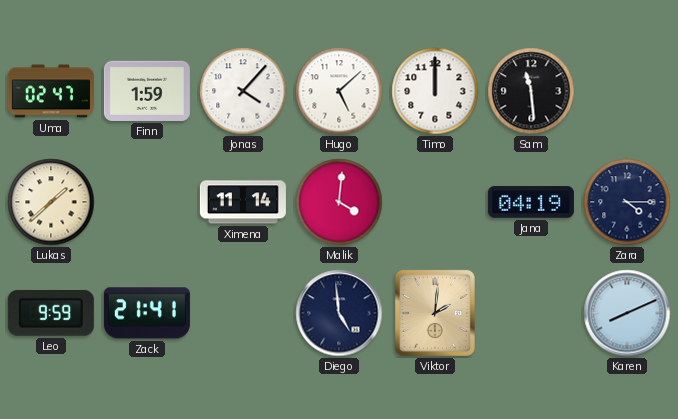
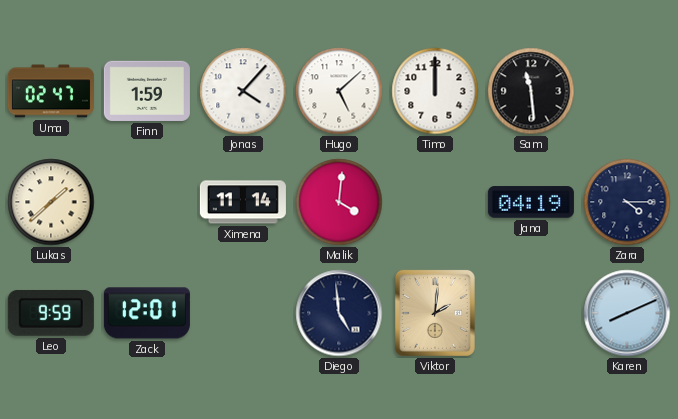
Zack: 21:41 -> 12:01
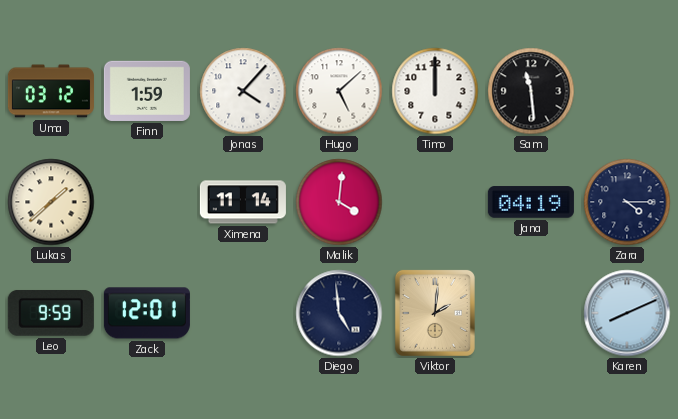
Uma: 02:47 -> 03:12
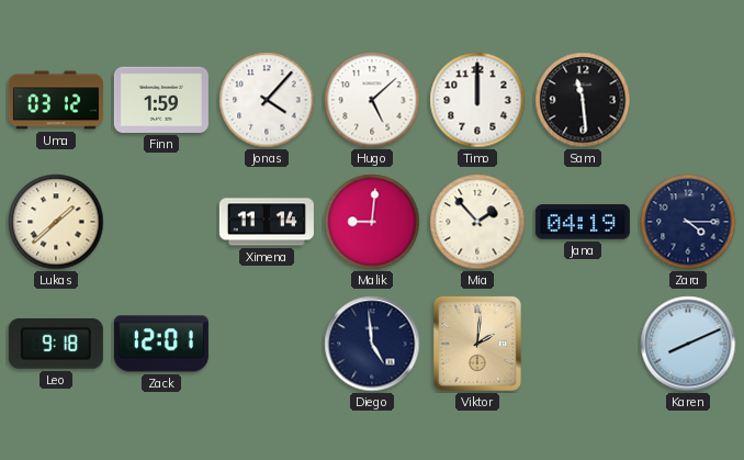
Malik: 4:01 -> 9:01
Mia: none -> 1:53
Leo: 9:59 -> 9:18
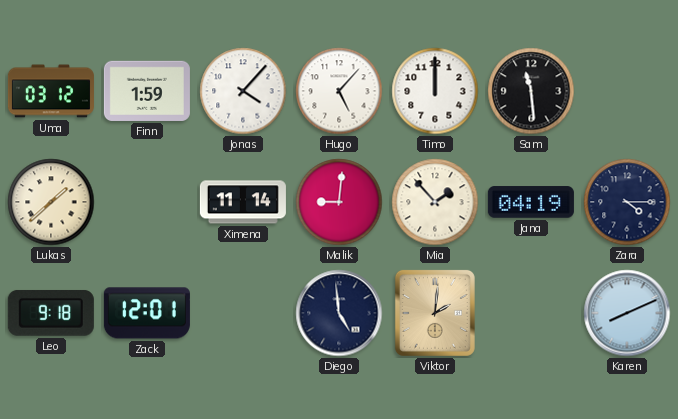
Hugo: 5:08 -> 5:07
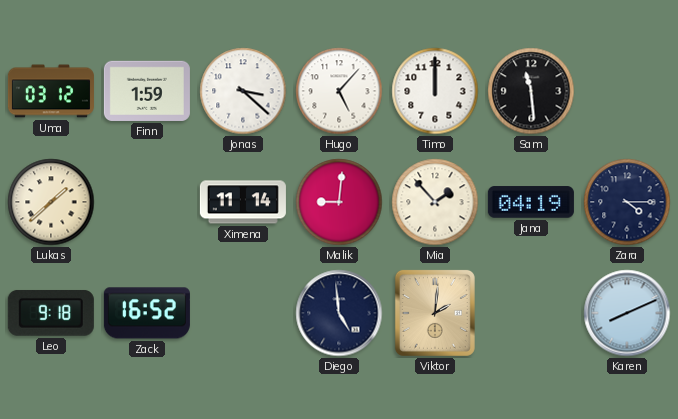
Jonas: 4:07 -> 3:22
Zack: 12:01 -> 16:52
